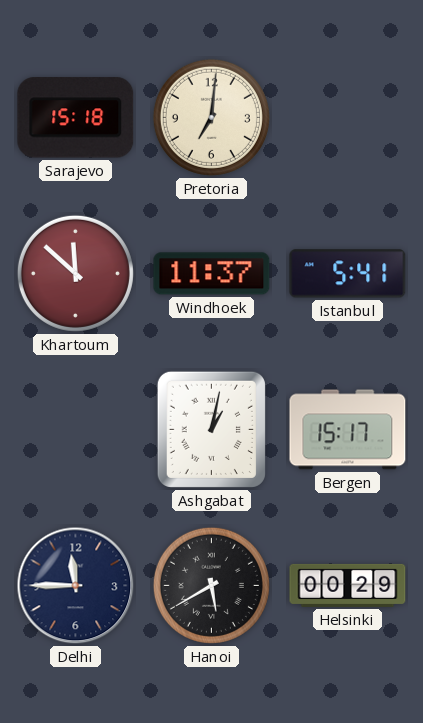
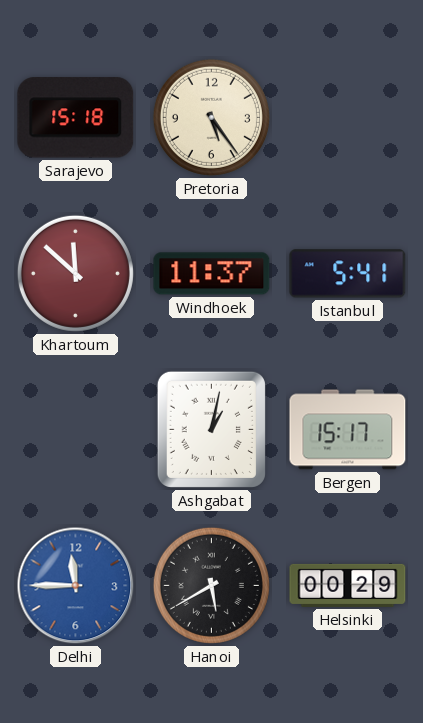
Pretoria: 7:01 -> 5:24
Delhi dial: navy -> blue
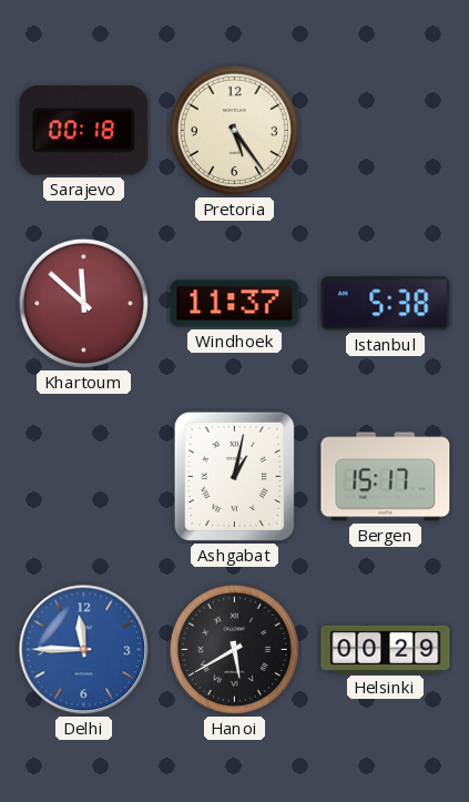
Sarajevo: 15:18 -> 00:18
Istanbul: 5:41 -> 5:38
